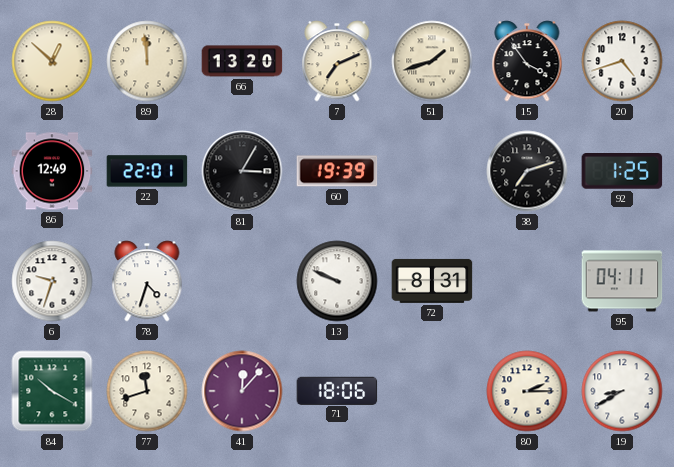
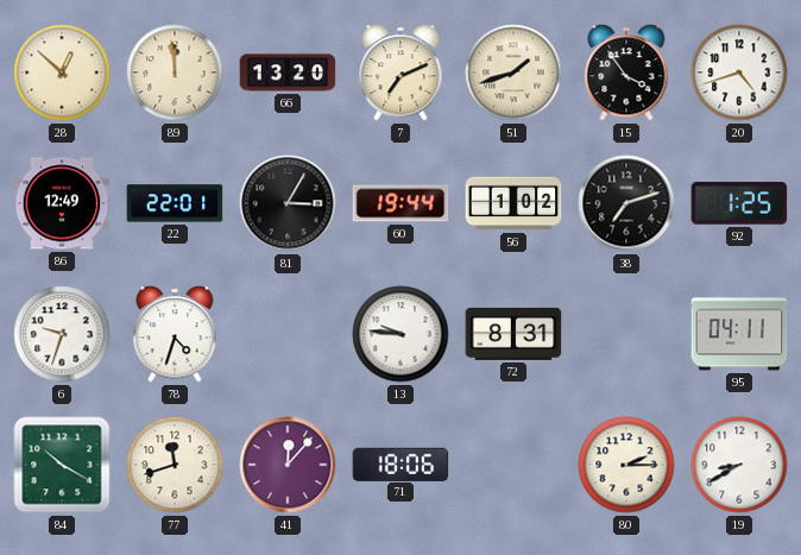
60: 19:39 -> 19:44
56: none -> 1:02
13: 9:49 -> 9:46
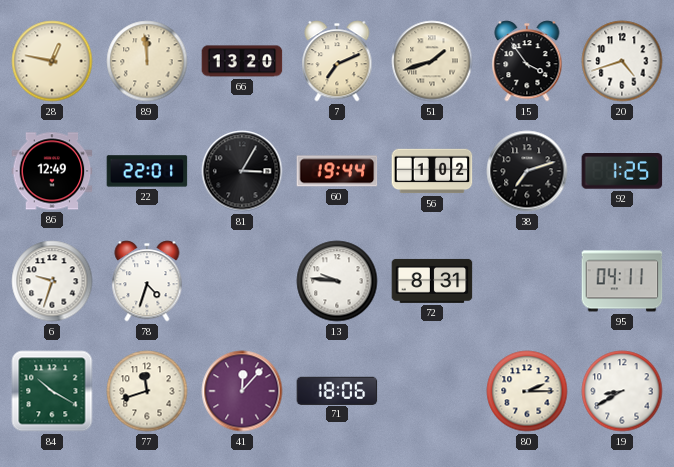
28: 12:52 -> 12:47
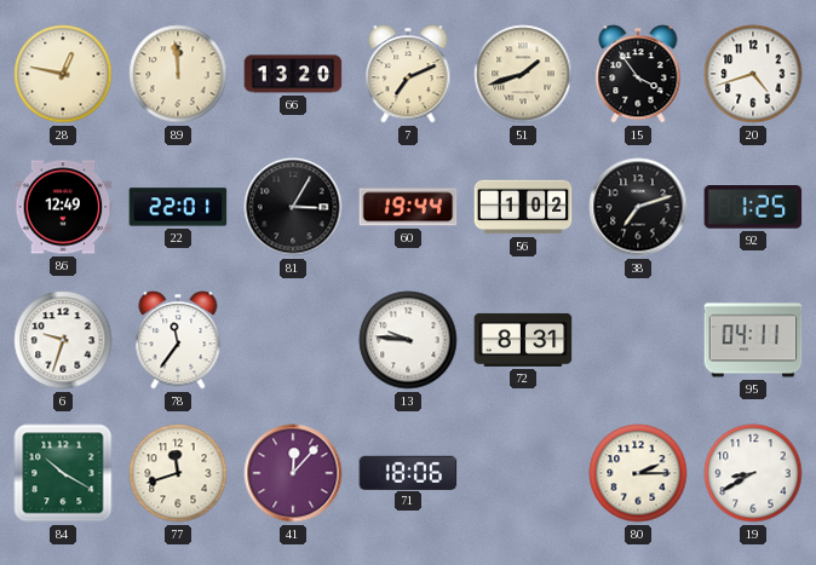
78: 4:33 -> 11:36
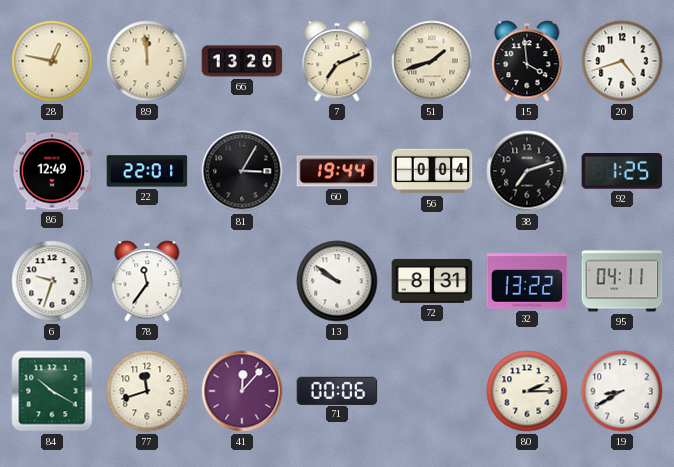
15: 3:54 -> 3:59
56: 1:02 -> 0:04
13: 9:46 -> 9:51
32: none -> 13:22
71: 18:06 -> 00:06
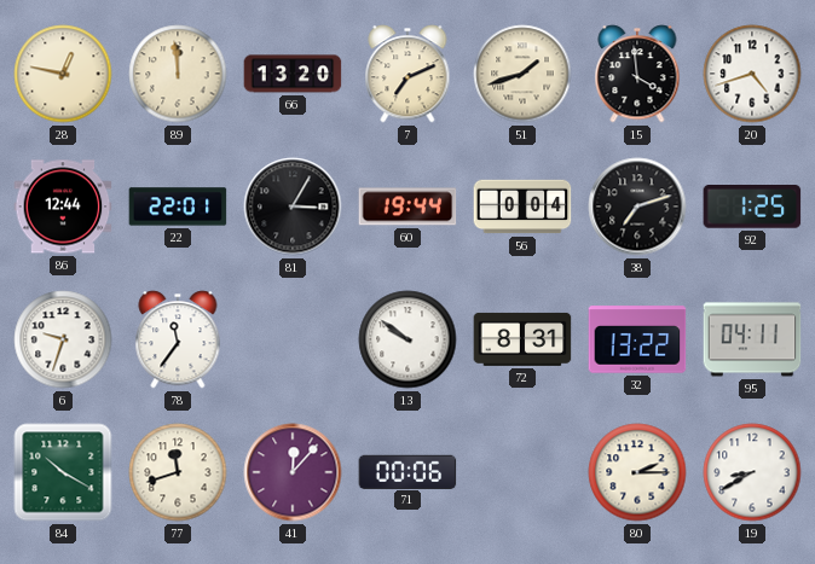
86: 12:49 -> 12:44
